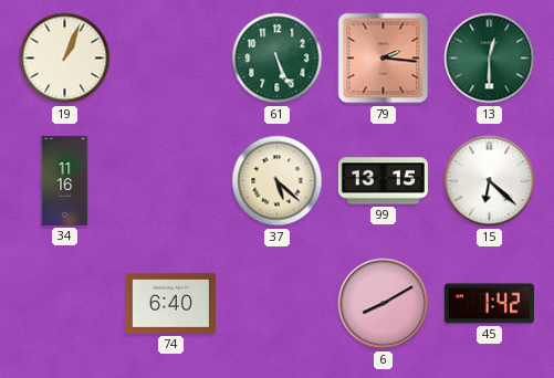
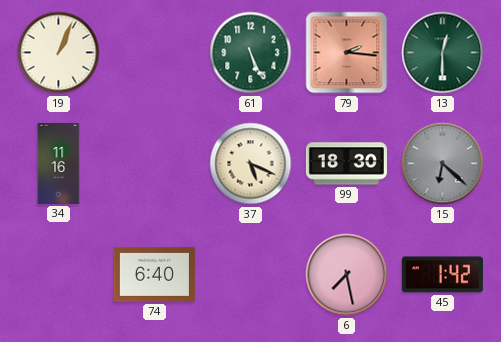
37: 5:22 -> 5:19
99: 13:15 -> 18:30
15 dial: white -> grey
6: 8:10 -> 7:28
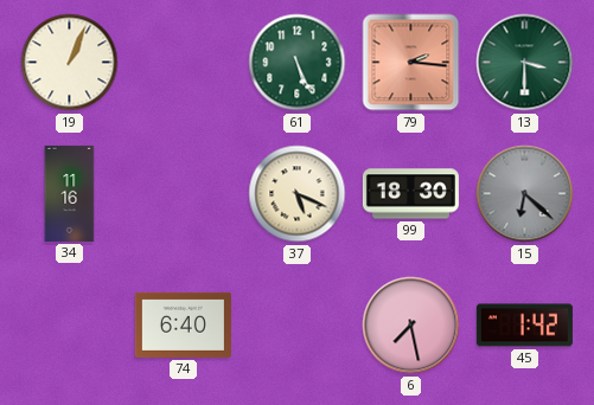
13: 12:30 -> 3:30
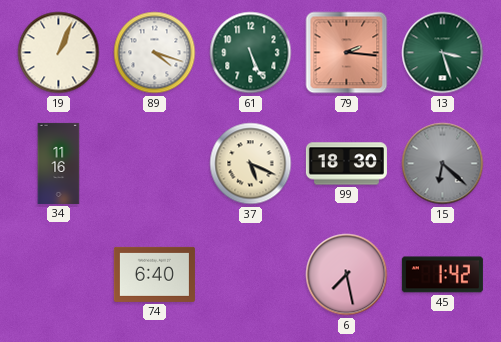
89: none -> 4:18
13: 3:30 -> 3:27
